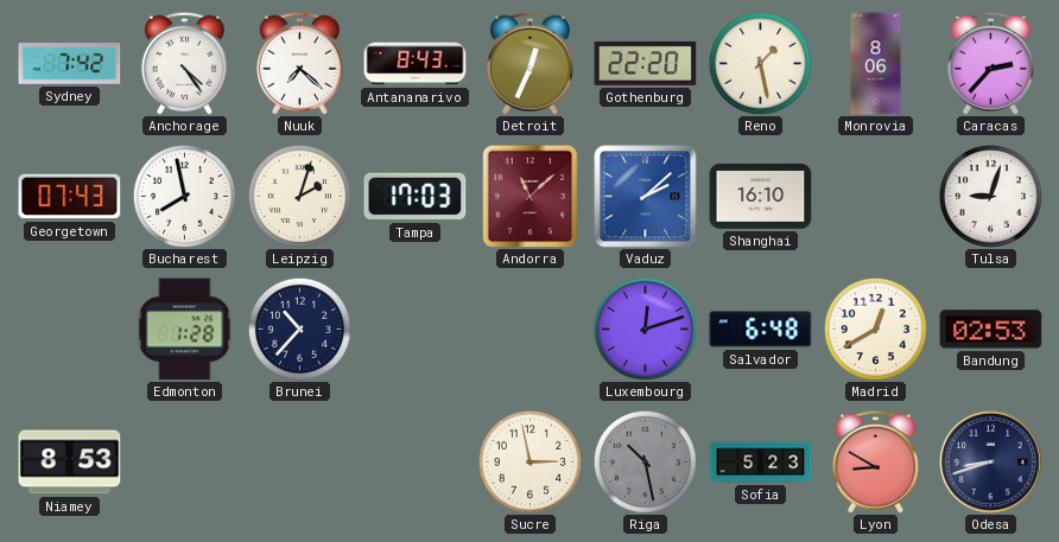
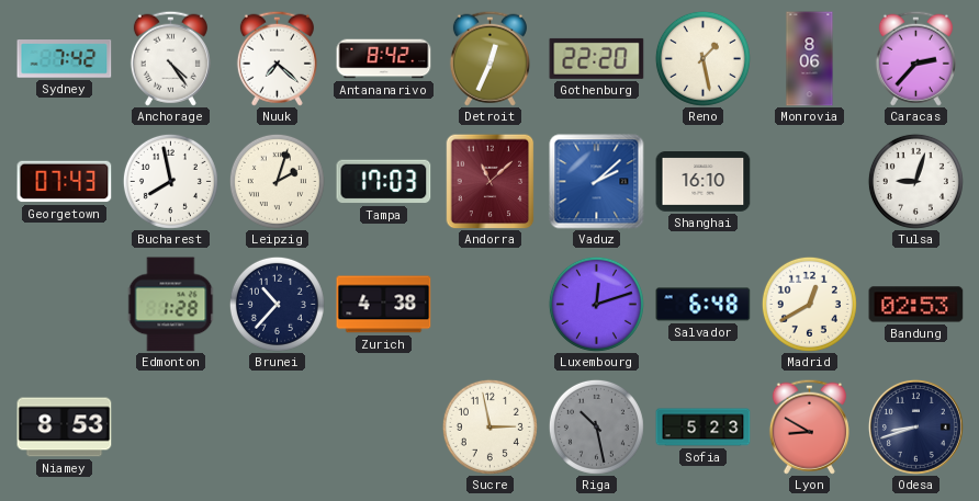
Antananarivo: 8:43 -> 8:42
Zurich: none -> 4:38
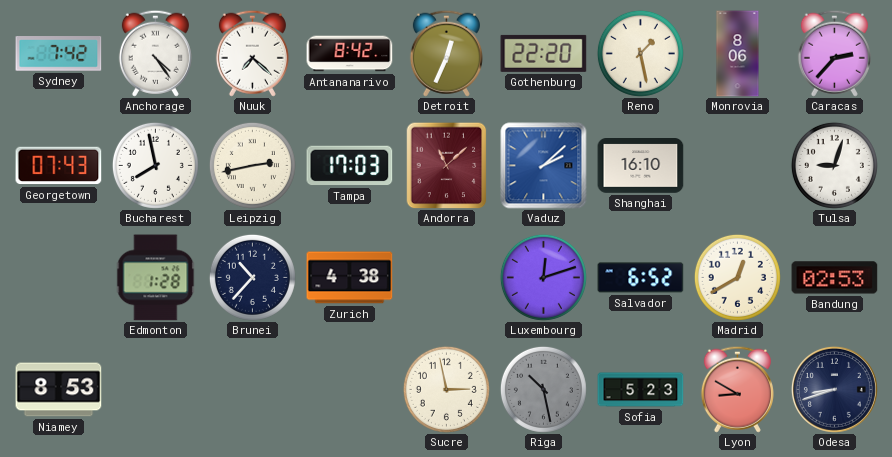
Leipzig: 2:03 -> 2:43
Salvador: 6:48 -> 6:52
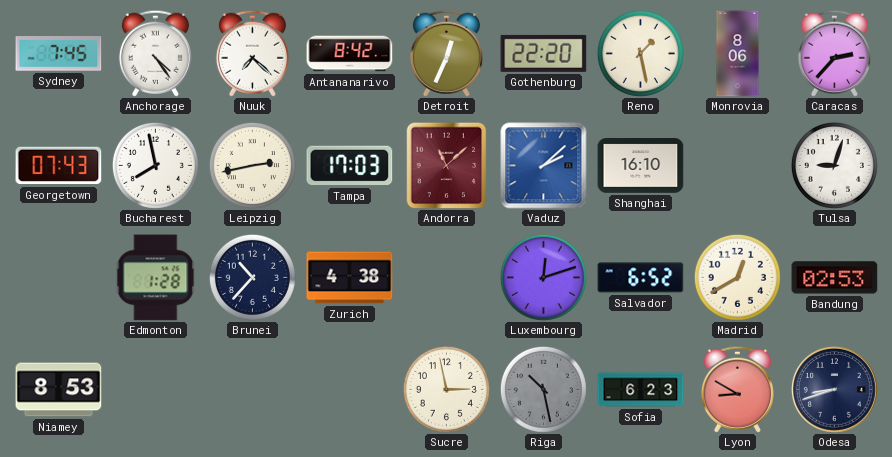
Sydney: 7:42 -> 7:45
Sofia: 5:23 -> 6:23
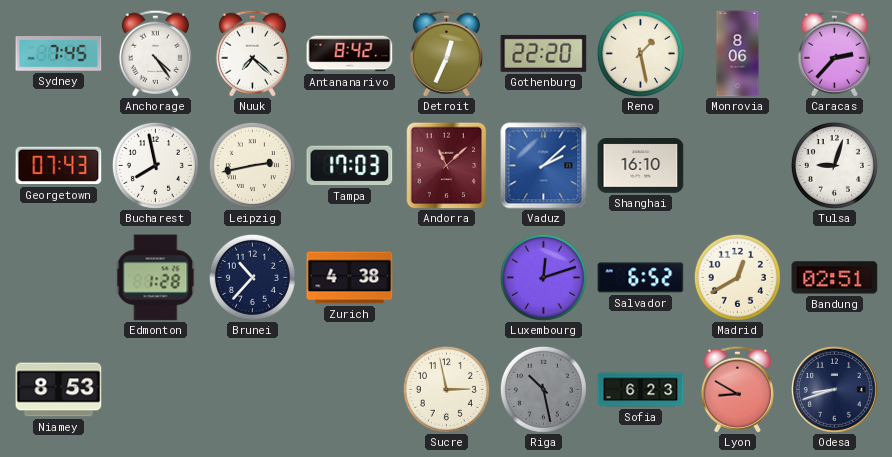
Bandung: 02:53 -> 02:51
